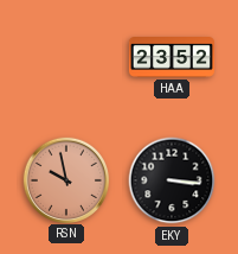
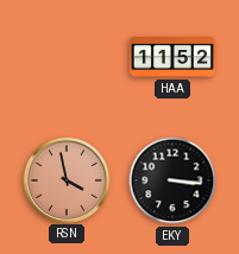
HAA: 23:52 -> 11:52
RSN: 9:58 -> 3:58
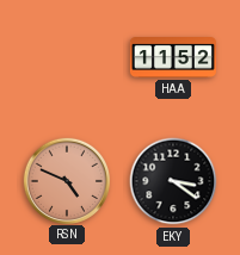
RSN: 3:58 -> 4:49
EKY: 3:16 -> 3:21
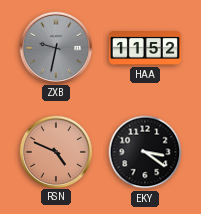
ZXB: none -> 9:32
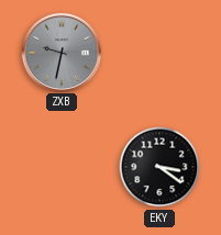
HAA: 11:52 -> none
RSN: 4:49 -> none
